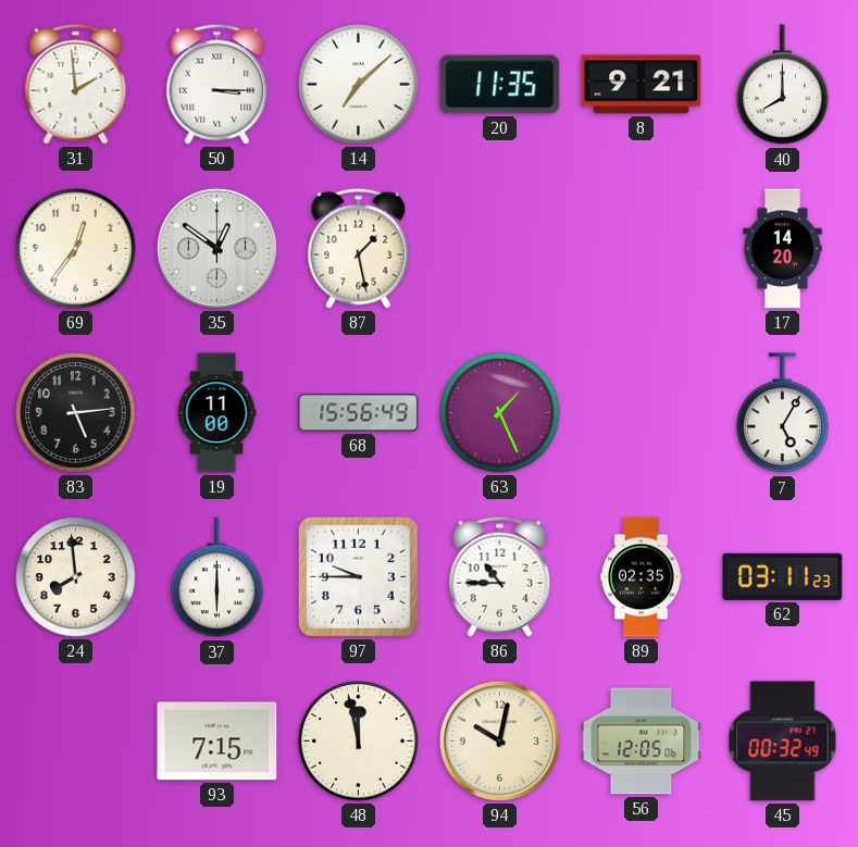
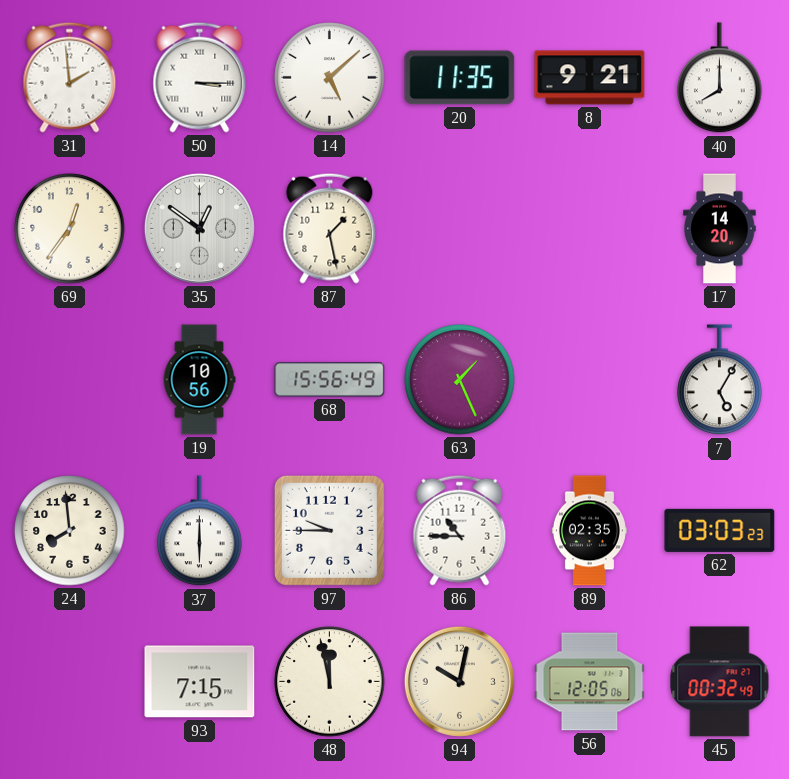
14: 7:08 -> 5:08
83: 5:14 -> none
19: 11:00 -> 10:56
62: 03:11 -> 03:03
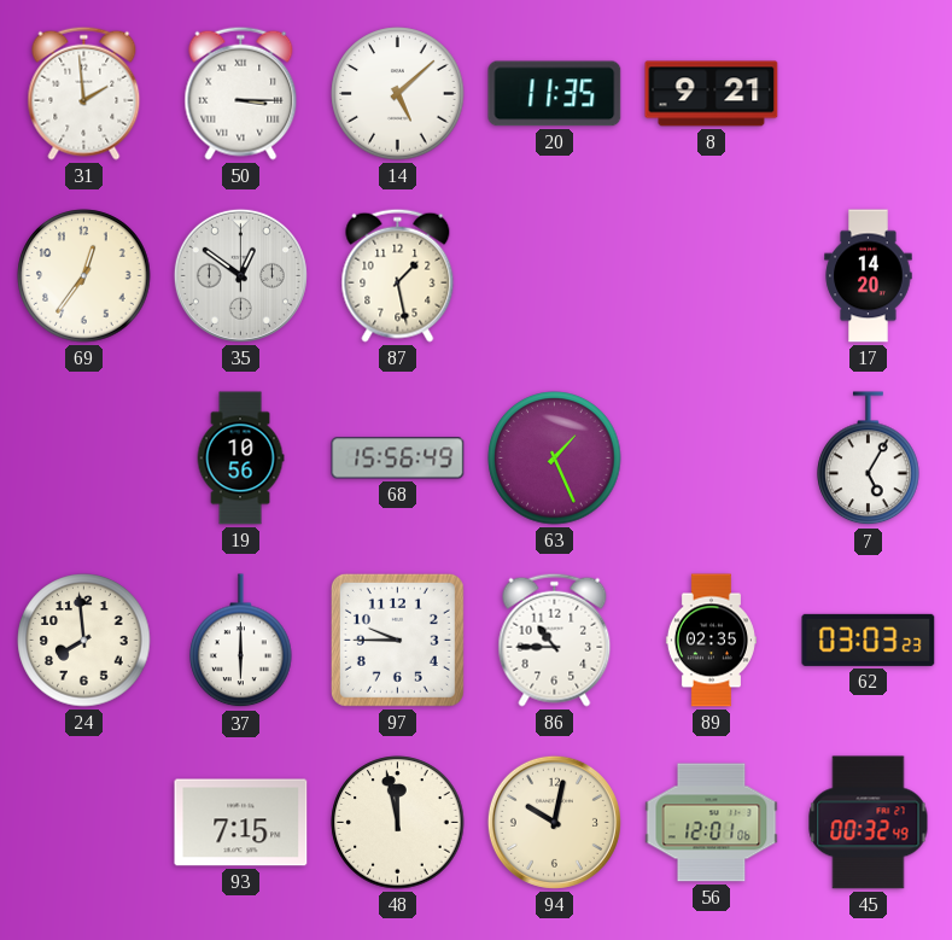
40: 8:00 -> none
56: 12:05 -> 12:01
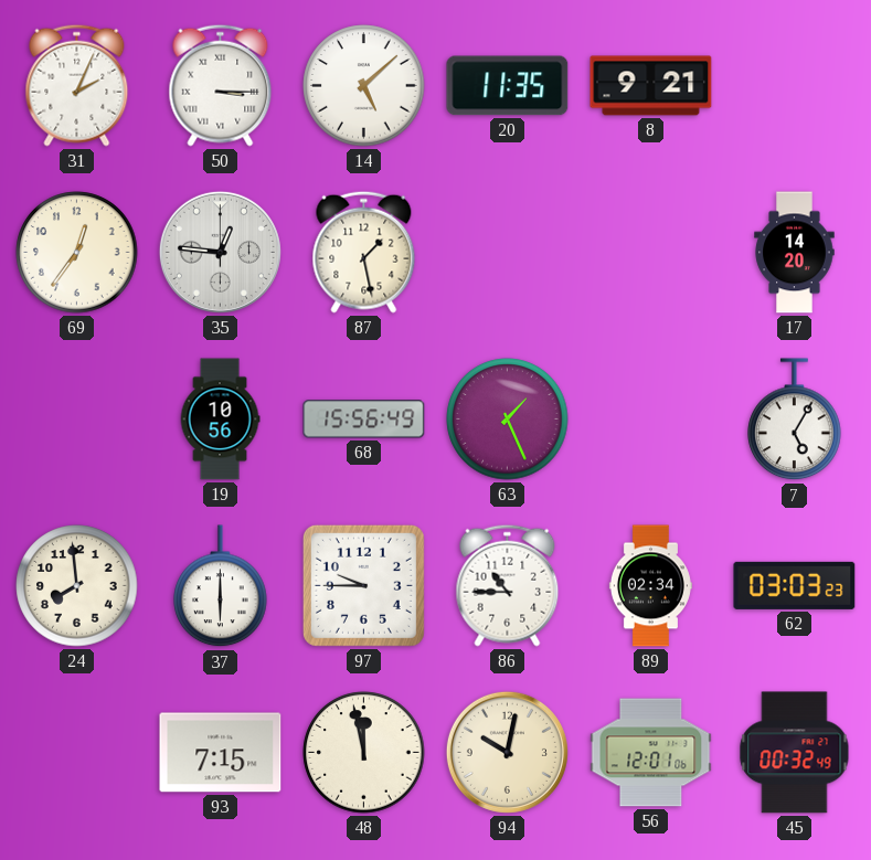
31: 1:59 -> 2:04
35: 12:51 -> 12:46
89: 02:35 -> 02:34
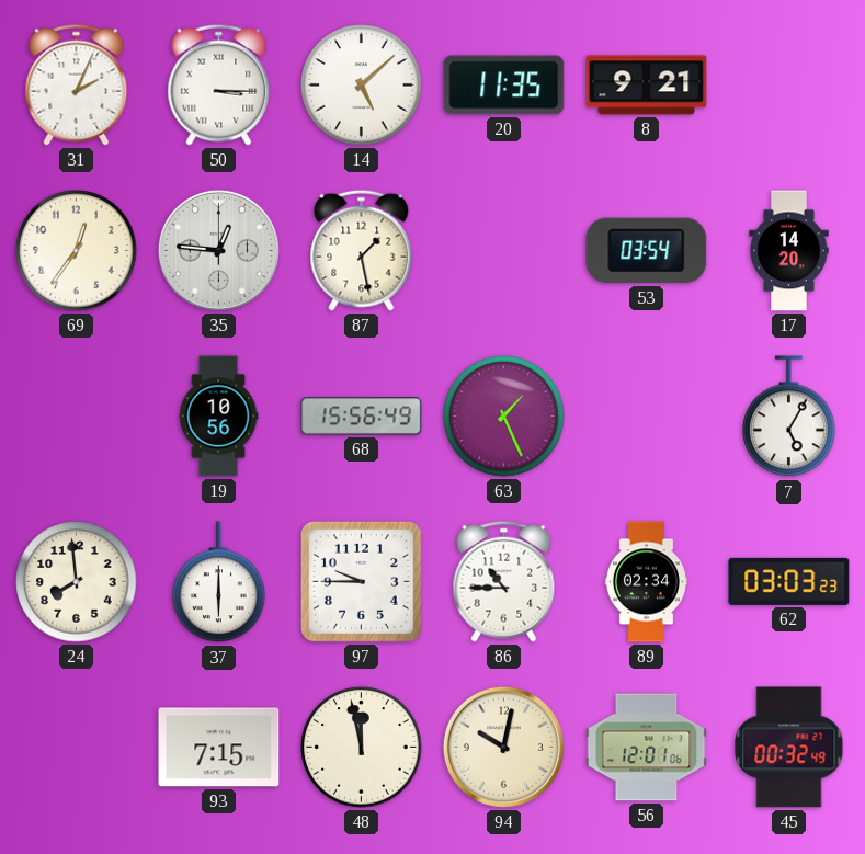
53: none -> 03:54
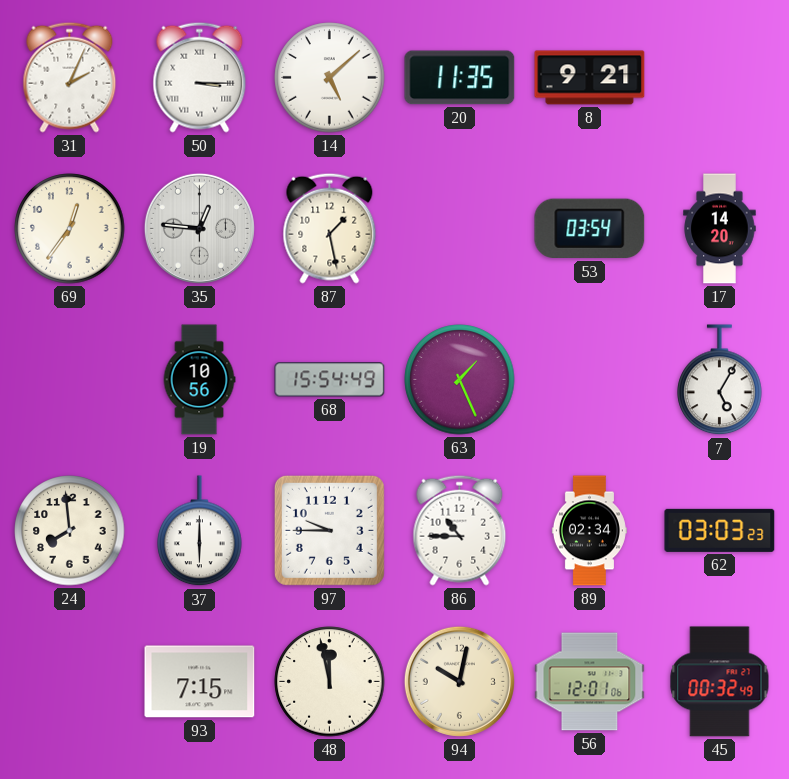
68: 15:56 -> 15:54
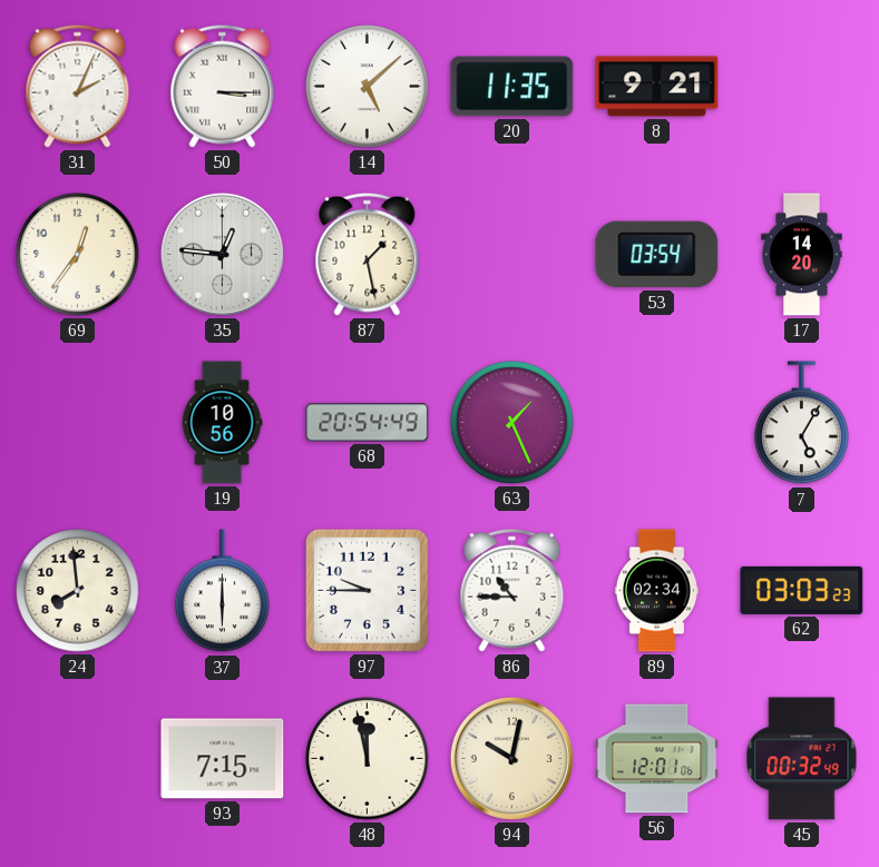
68: 15:54 -> 20:54
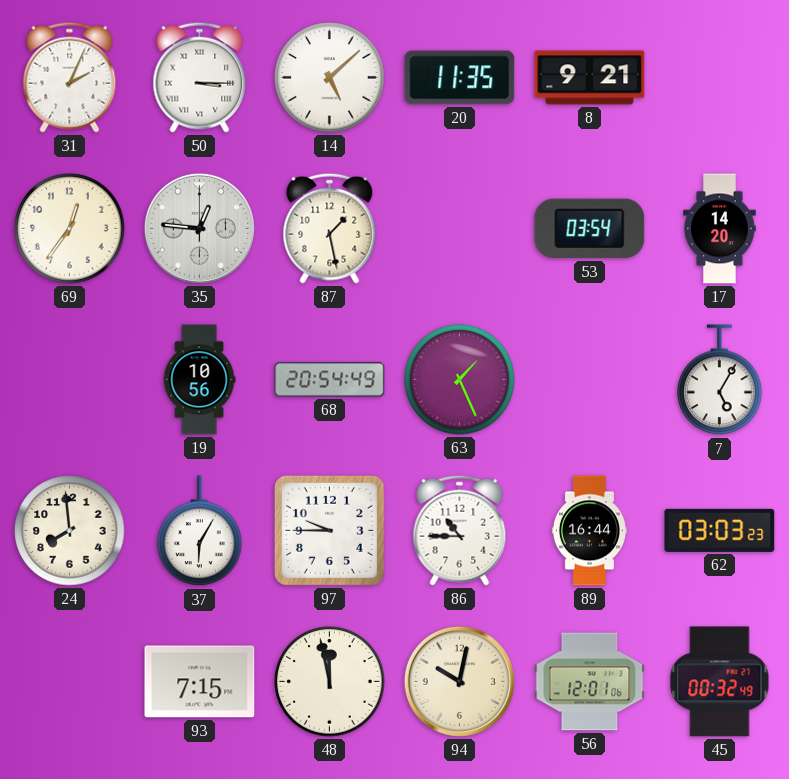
37: 6:00 -> 6:05
89: 02:34 -> 16:44
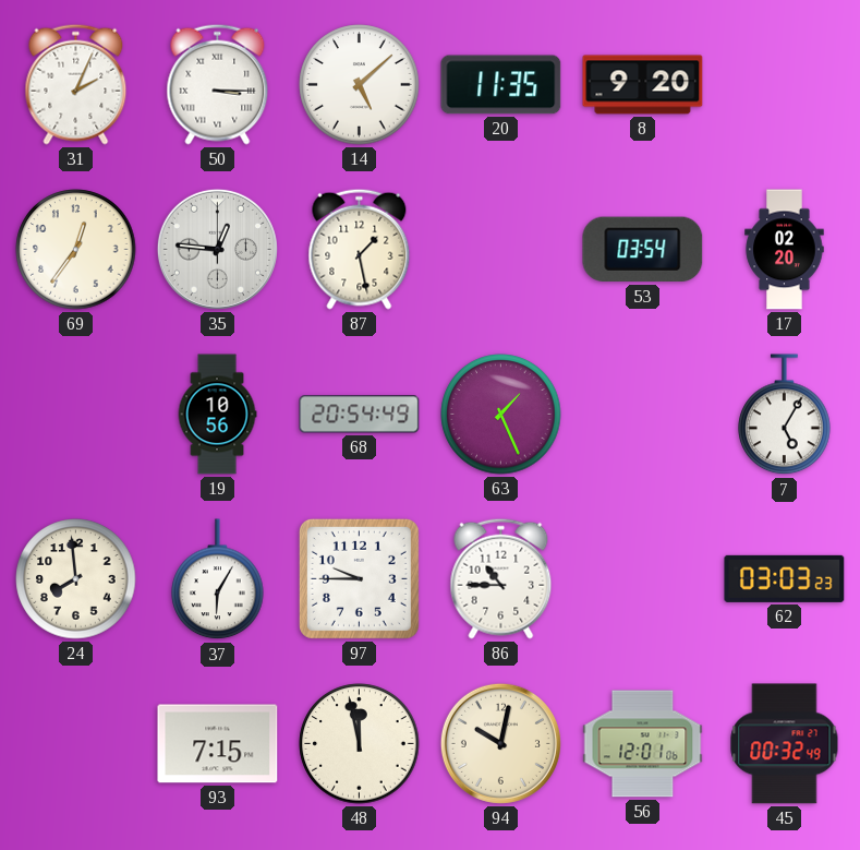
8: 9:21 -> 9:20
17: 14:20 -> 02:20
89: 16:44 -> none
